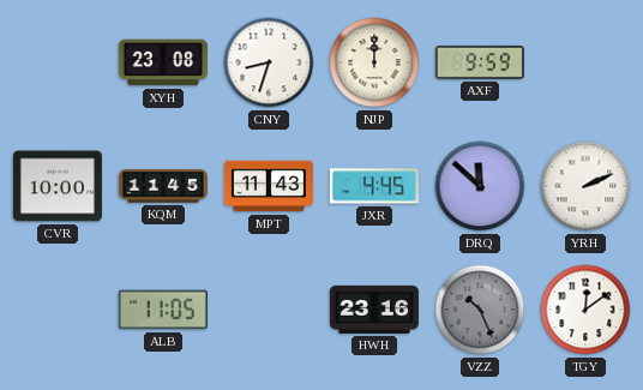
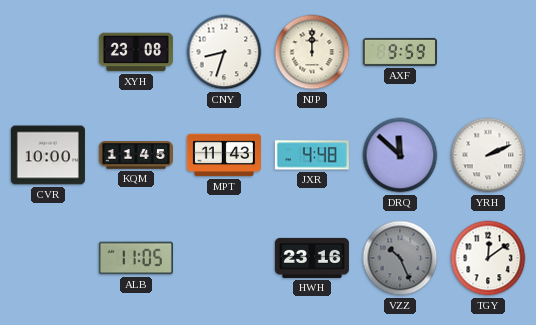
JXR: 4:45 -> 4:48
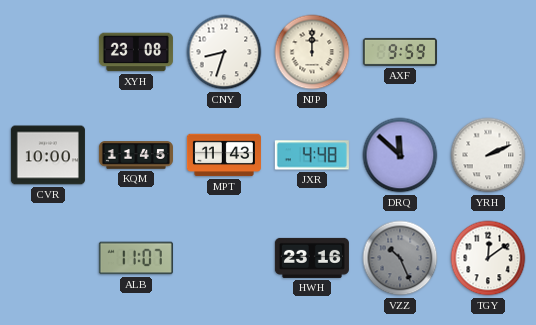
ALB: 11:05 -> 11:07
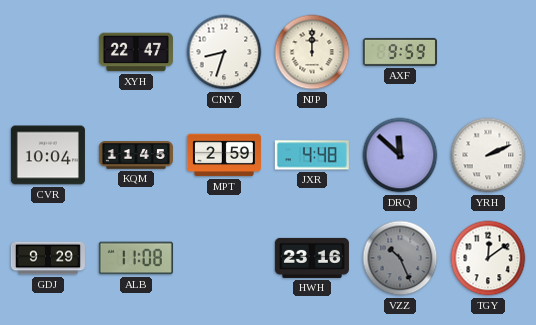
XYH: 23:08 -> 22:47
CVR: 10:00 -> 10:04
MPT: 11:43 -> 2:59
GDJ: none -> 9:29
ALB: 11:07 -> 11:08
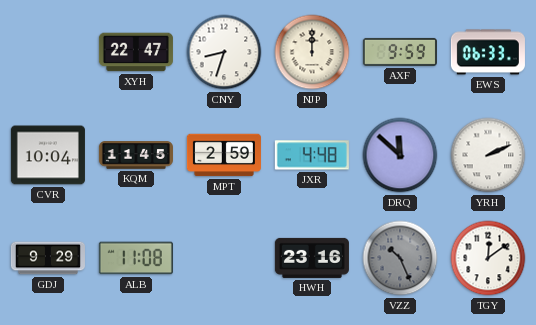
EWS: none -> 06:33
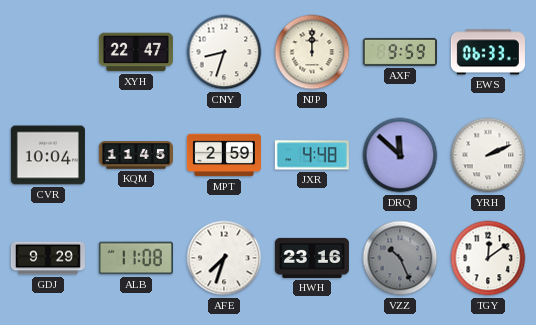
AFE: none -> 7:33
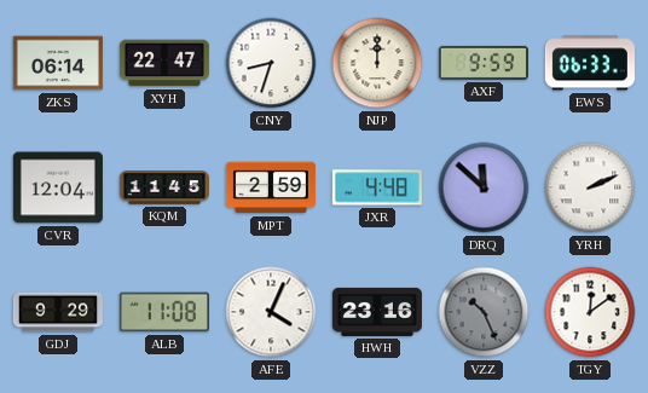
ZKS: none -> 06:14
CVR: 10:04 -> 12:04
AFE: 7:33 -> 4:04
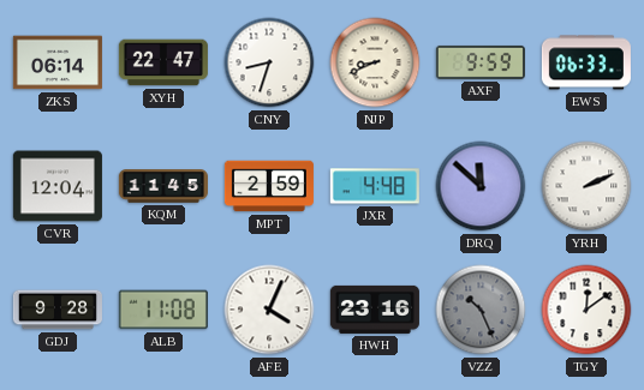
NJP: 12:00 -> 8:41
GDJ: 9:29 -> 9:28
